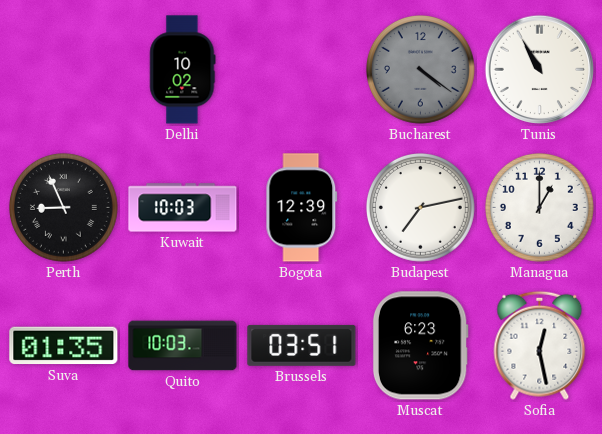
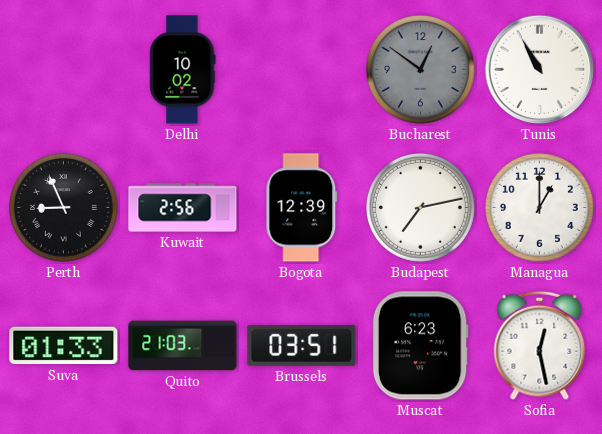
Bucharest: 4:21 -> 12:51
Kuwait: 10:03 -> 2:56
Suva: 01:35 -> 01:33
Quito: 10:03 -> 21:03
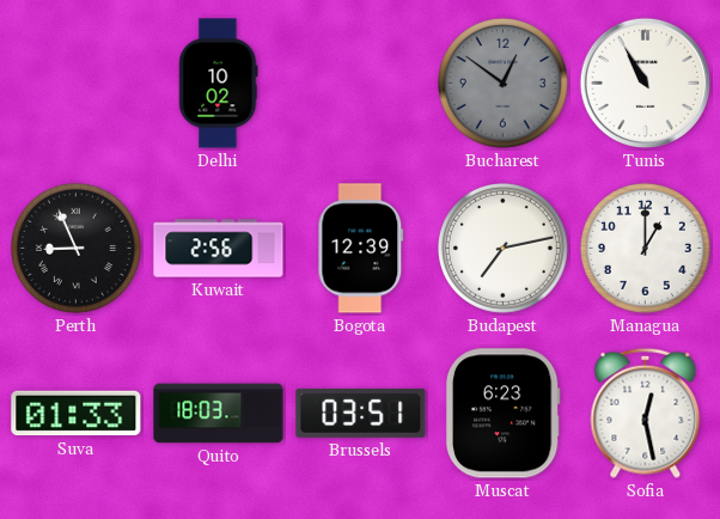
Quito: 21:03 -> 18:03
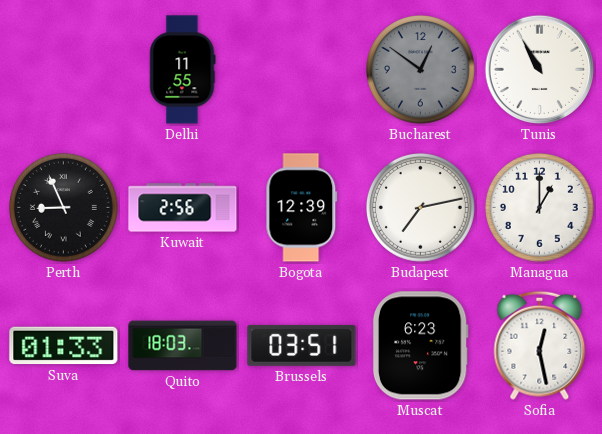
Delhi: 10:02 -> 11:55
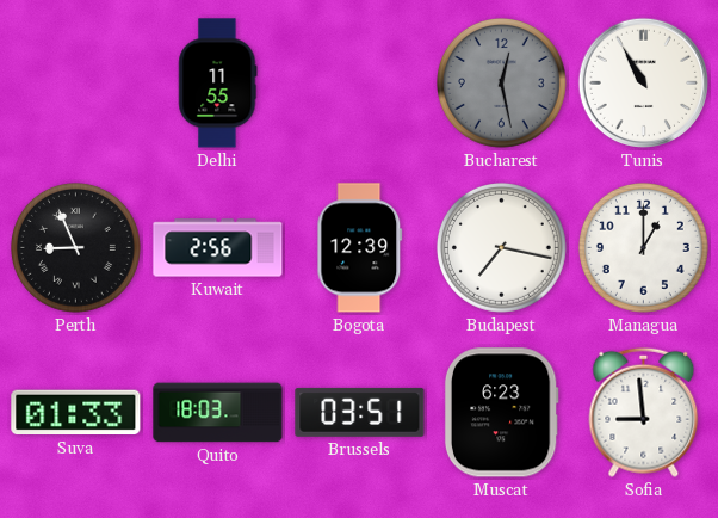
Bucharest: 12:51 -> 12:28
Budapest: 7:13 -> 7:17
Sofia: 12:28 -> 8:59
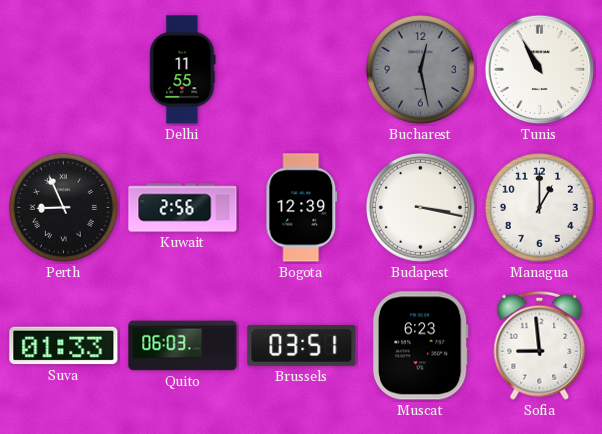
Budapest: 7:17 -> 3:17
Quito: 18:03 -> 06:03
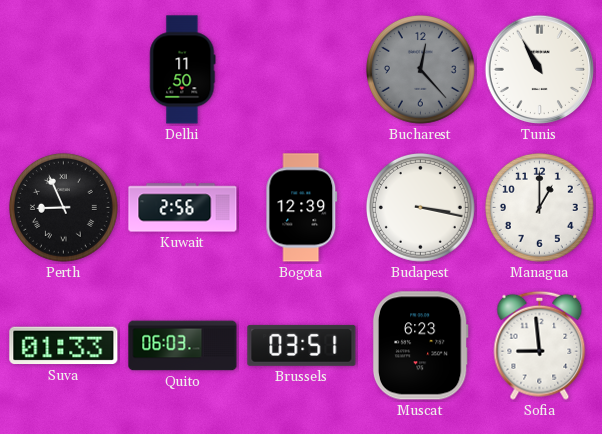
Delhi: 11:55 -> 11:50
Bucharest: 12:28 -> 12:23
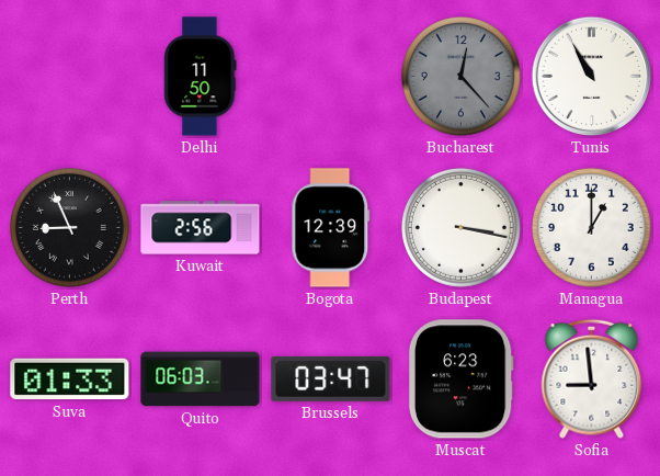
Brussels: 03:51 -> 03:47
